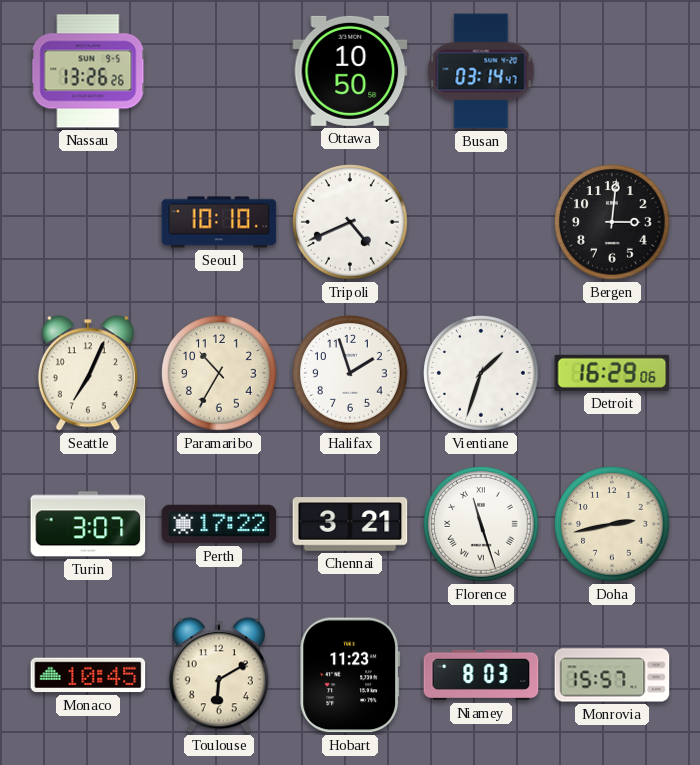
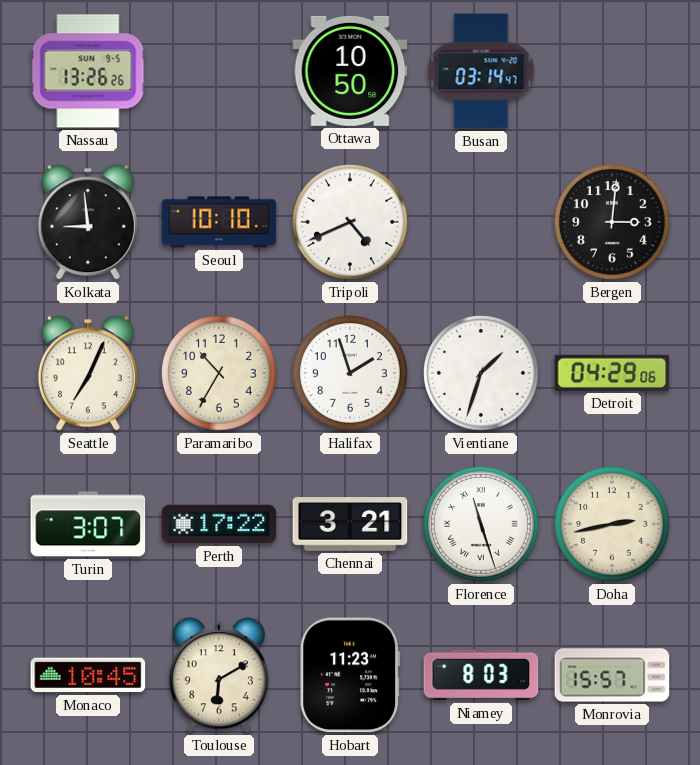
Kolkata: none -> 8:59
Detroit: 16:29 -> 04:29
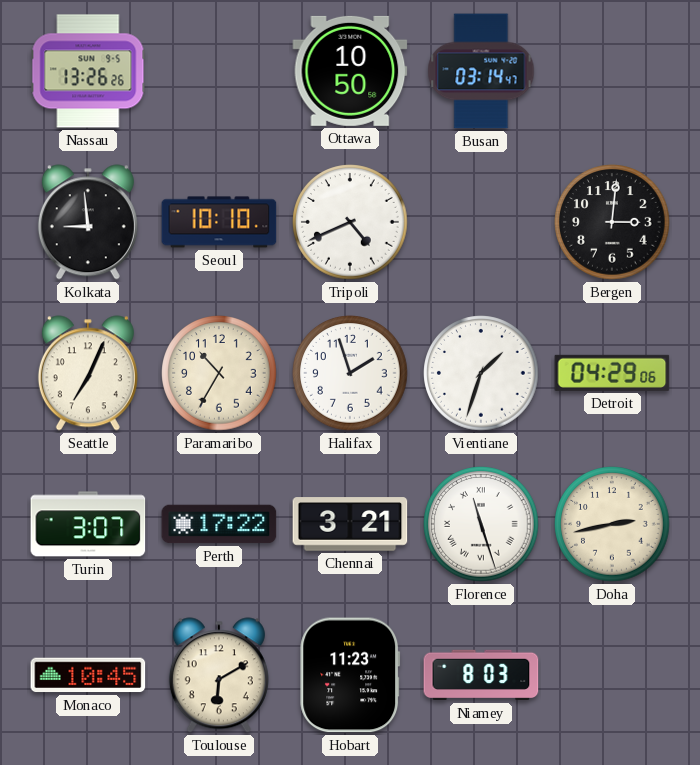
Monrovia: 15:57 -> none
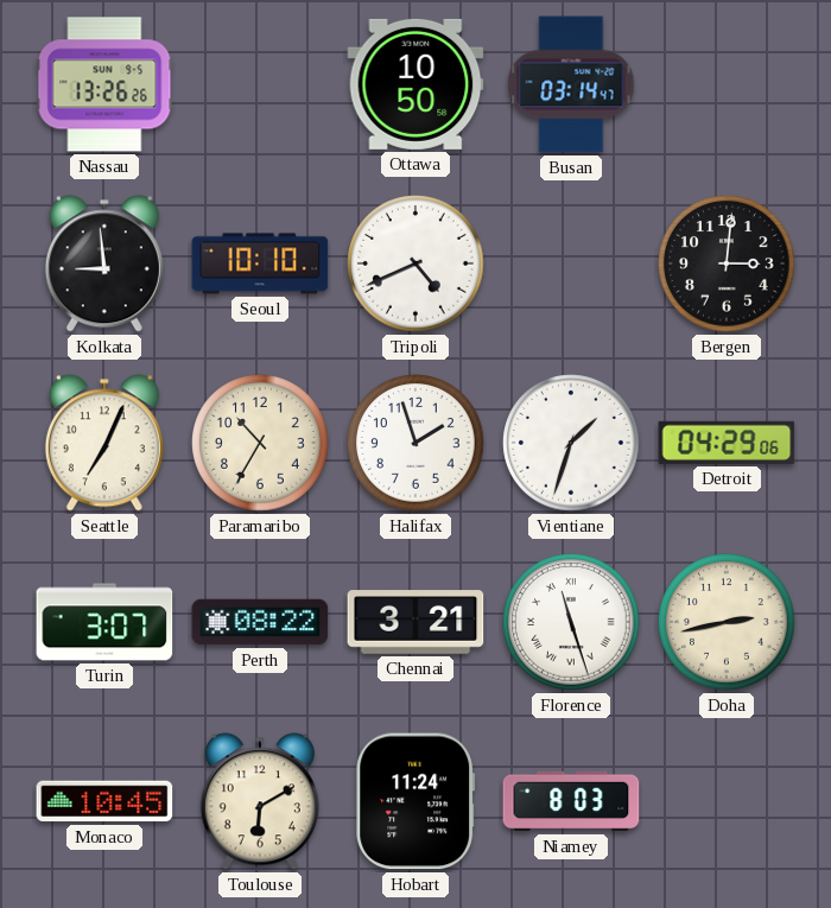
Perth: 17:22 -> 08:22
Hobart: 11:23 -> 11:24
